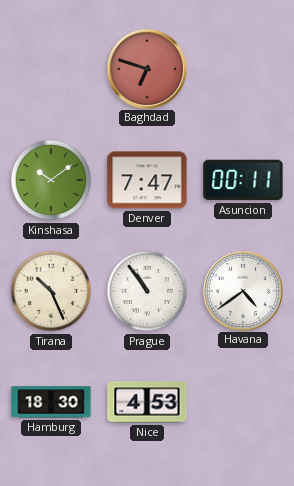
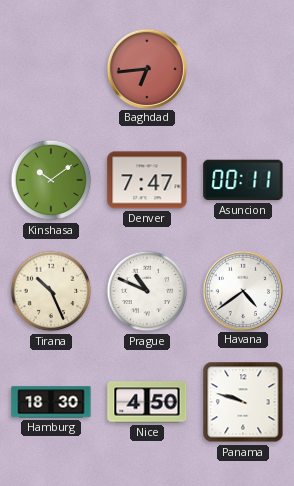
Baghdad: 6:48 -> 6:44
Prague: 10:54 -> 10:49
Nice: 4:53 -> 4:50
Panama: none -> 9:48
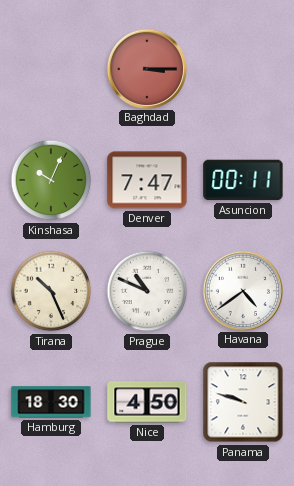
Baghdad: 6:44 -> 3:15
Kinshasa: 10:09 -> 10:04
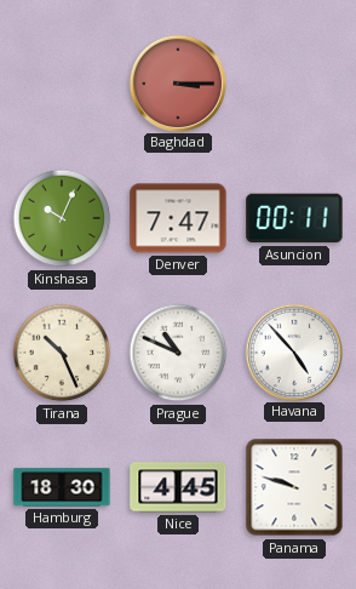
Havana: 4:39 -> 4:53
Nice: 4:50 -> 4:45
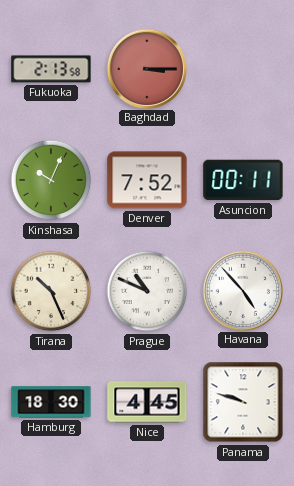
Fukuoka: none -> 2:13
Denver: 7:47 -> 7:52
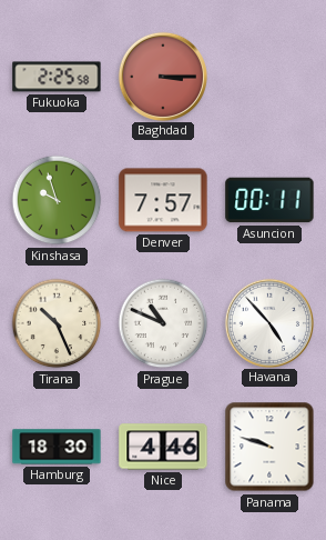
Fukuoka: 2:13 -> 2:25
Kinshasa: 10:04 -> 9:57
Denver: 7:52 -> 7:57
Nice: 4:45 -> 4:46
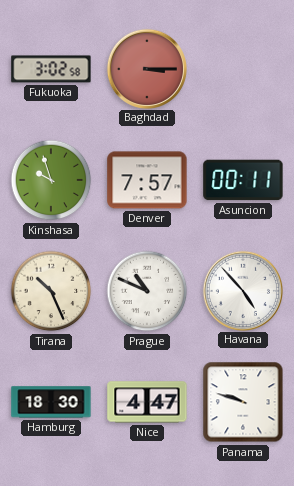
Fukuoka: 2:25 -> 3:02
Nice: 4:46 -> 4:47
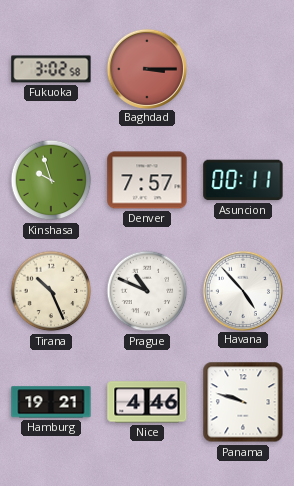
Hamburg: 18:30 -> 19:21
Nice: 4:47 -> 4:46
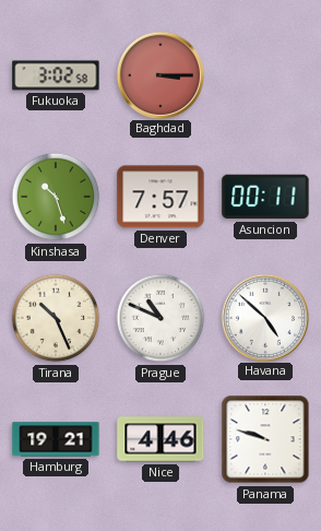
Kinshasa: 9:57 -> 10:27
Havana: 4:53 -> 4:52
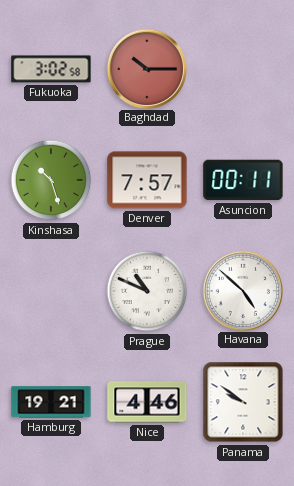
Baghdad: 3:15 -> 10:15
Tirana: 10:26 -> none
Panama: 9:48 -> 9:51
